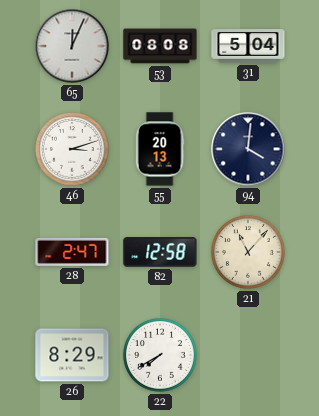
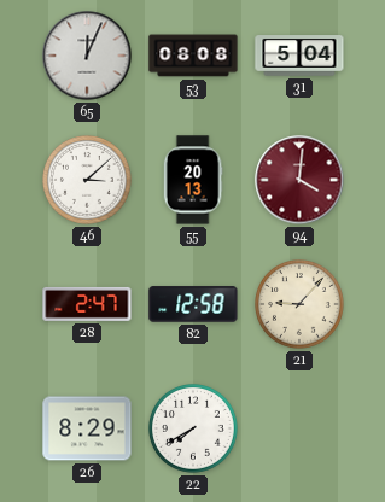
46: 3:12 -> 3:08
94 dial: navy -> burgundy
21: 11:07 -> 9:07
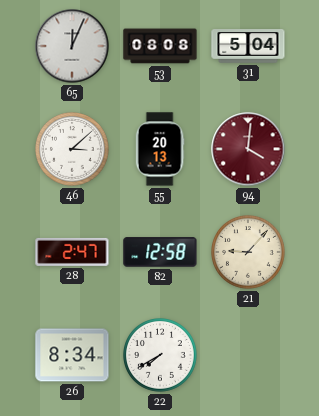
26: 8:29 -> 8:34
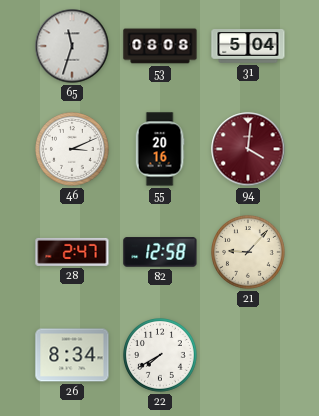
65: 12:04 -> 11:33
46: 3:08 -> 3:11
55: 20:13 -> 20:16
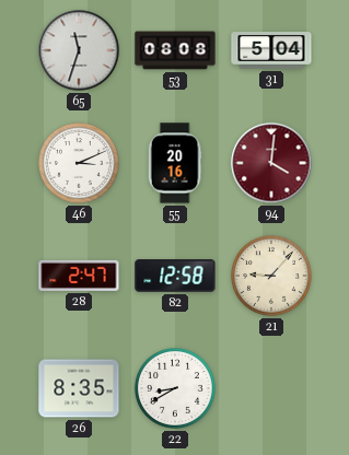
26: 8:34 -> 8:35
22: 7:40 -> 8:40
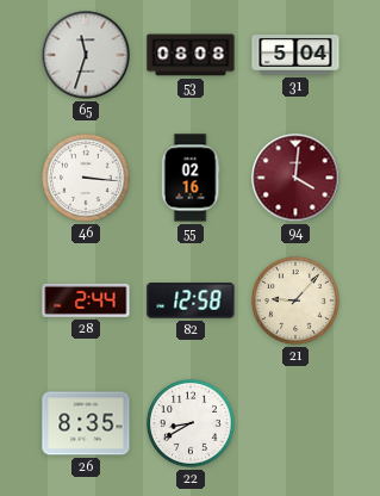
46: 3:11 -> 3:16
55: 20:16 -> 02:16
28: 2:47 -> 2:44
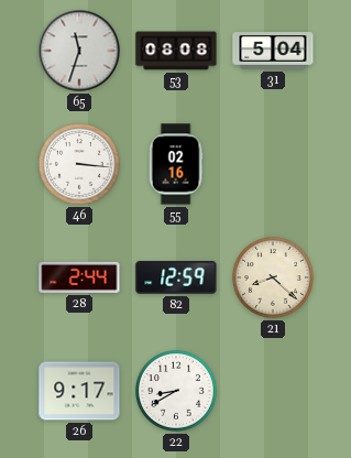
94: 4:01 -> none
82: 12:58 -> 12:59
21: 9:07 -> 8:22
26: 8:35 -> 9:17
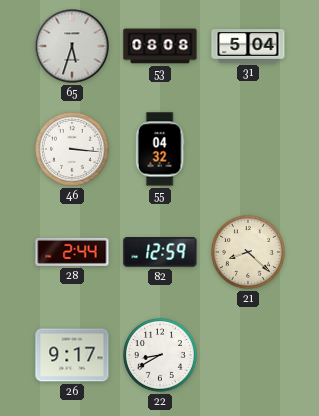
65: 11:33 -> 5:33
55: 02:16 -> 04:32
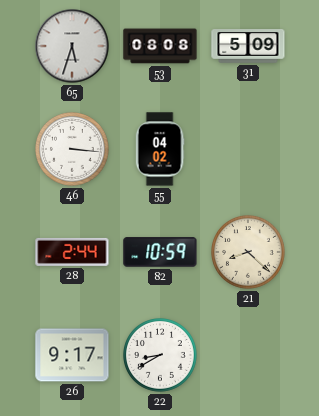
31: 5:04 -> 5:09
55: 04:32 -> 04:02
82: 12:59 -> 10:59
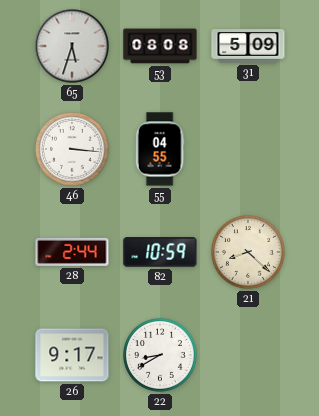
55: 04:02 -> 04:55
